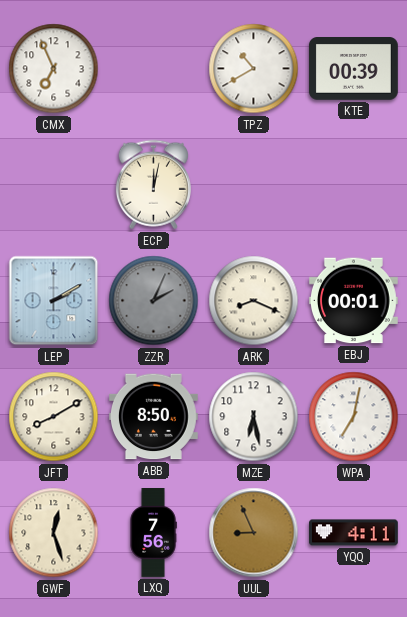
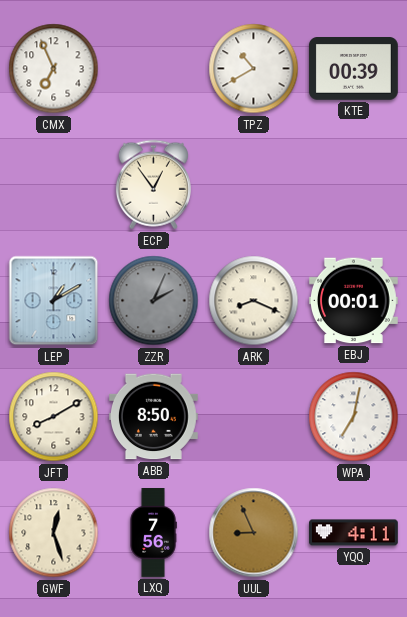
ECP: 12:02 -> 12:54
LEP: 2:10 -> 1:10
MZE: 6:28 -> none
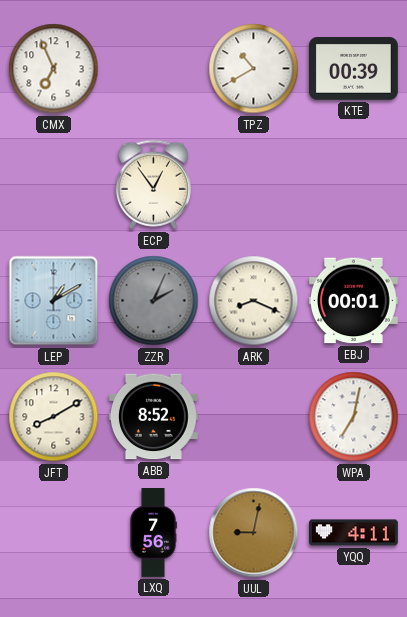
ABB: 8:50 -> 8:52
GWF: 12:27 -> none
UUL: 8:56 -> 9:02
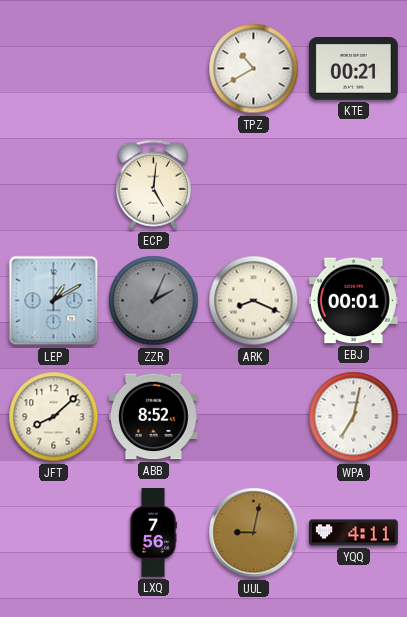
CMX: 6:56 -> none
KTE: 00:39 -> 00:21
ECP: 12:54 -> 5:01
JFT: 8:10 -> 8:08
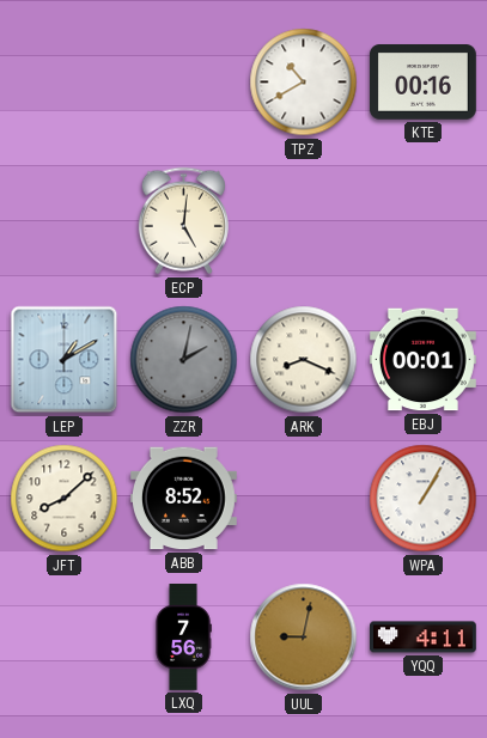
KTE: 00:21 -> 00:16
ZZR: 2:04 -> 2:02
WPA: 7:02 -> 1:05
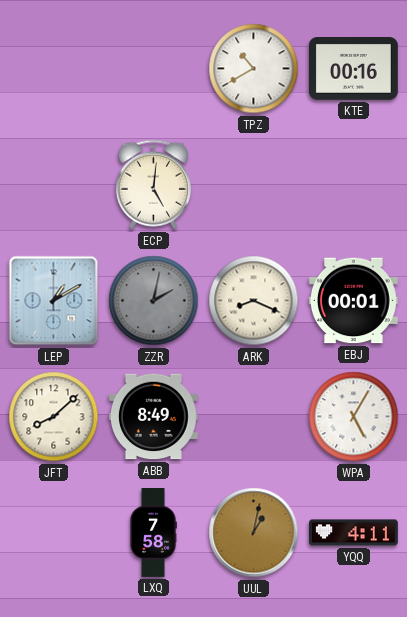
ABB: 8:52 -> 8:49
WPA: 1:05 -> 5:05
LXQ: 7:56 -> 7:58
UUL: 9:02 -> 1:02
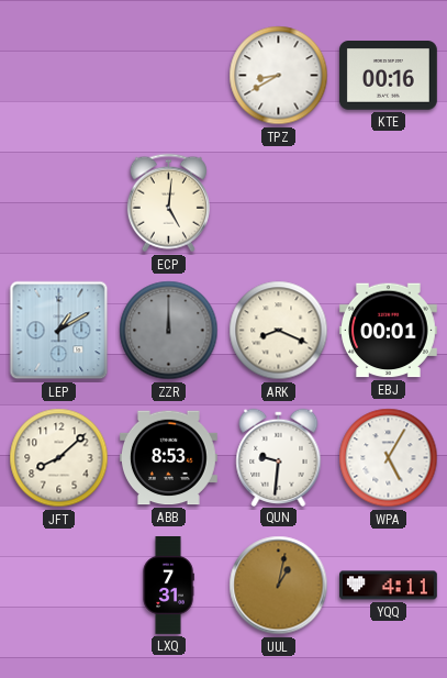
TPZ: 10:40 -> 8:40
ZZR: 2:02 -> 12:00
ABB: 8:49 -> 8:53
QUN: none -> 9:31
LXQ: 7:58 -> 7:31
